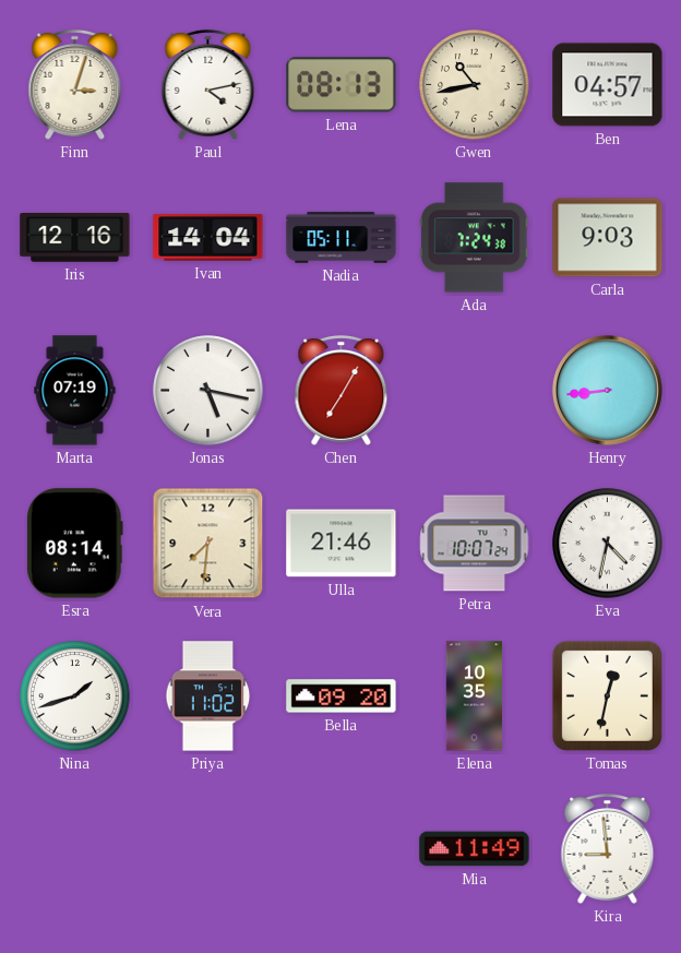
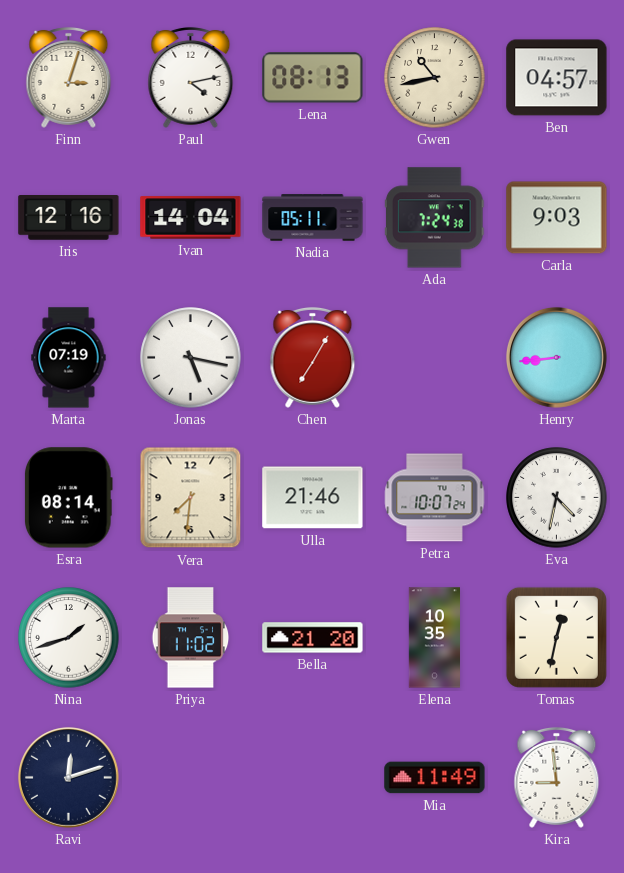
Bella: 09:20 -> 21:20
Ravi: none -> 12:12
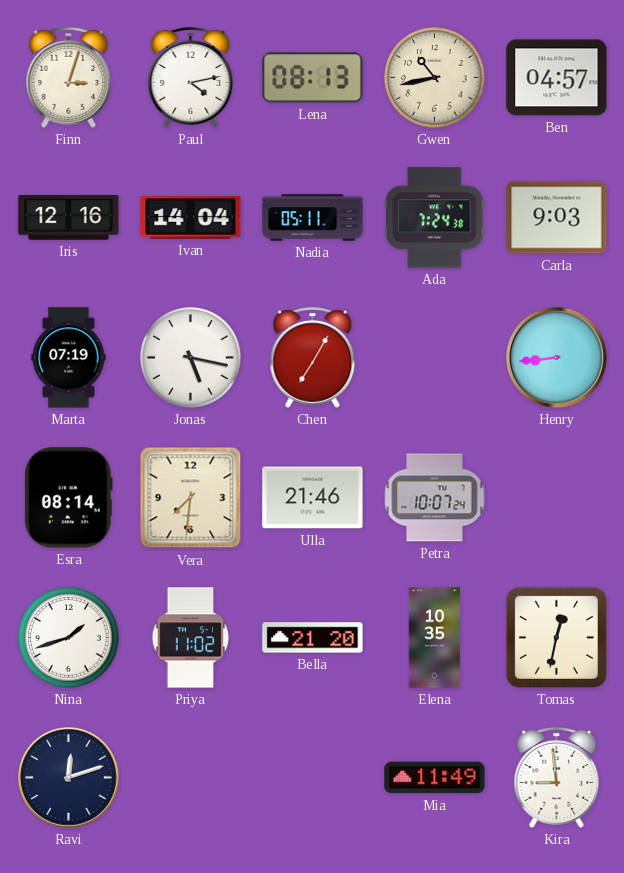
Eva: 4:32 -> none
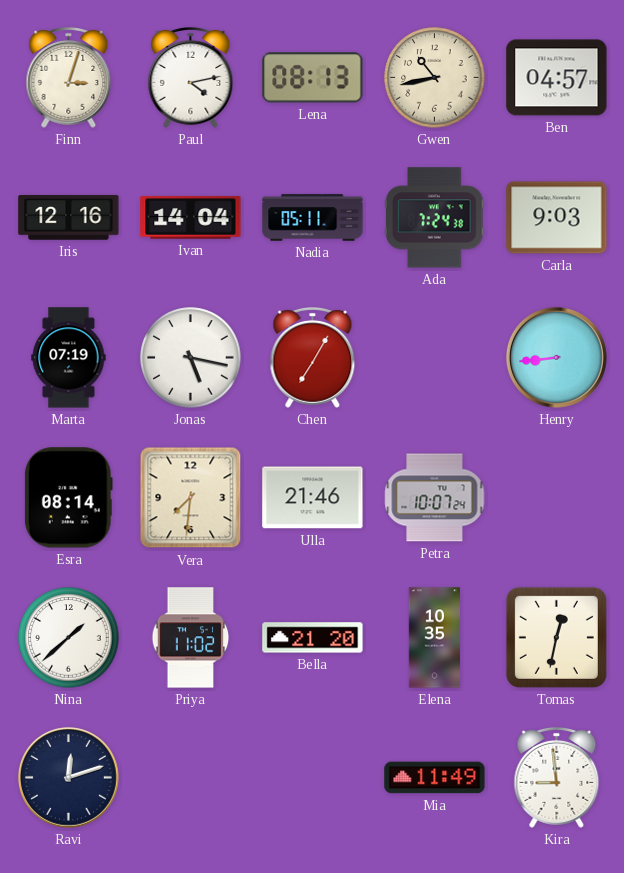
Nina: 1:42 -> 1:38
